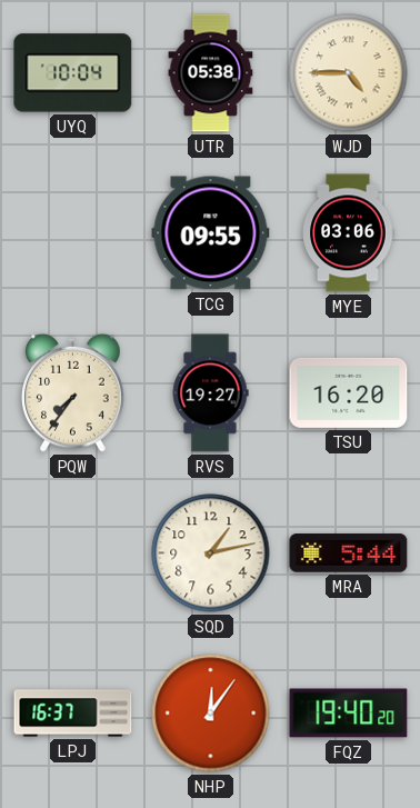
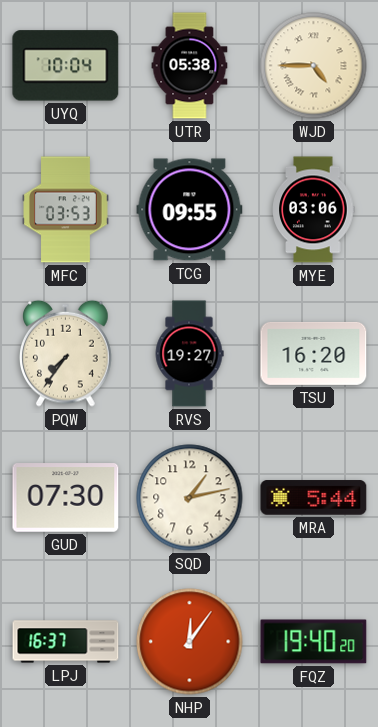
MFC: none -> 03:53
GUD: none -> 07:30
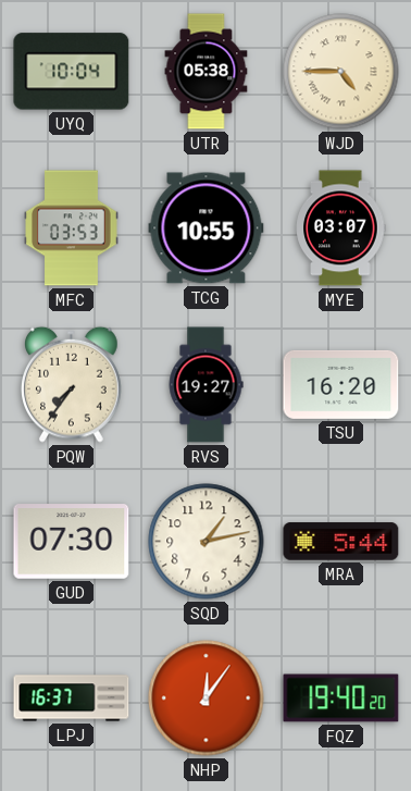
TCG: 09:55 -> 10:55
MYE: 03:06 -> 03:07
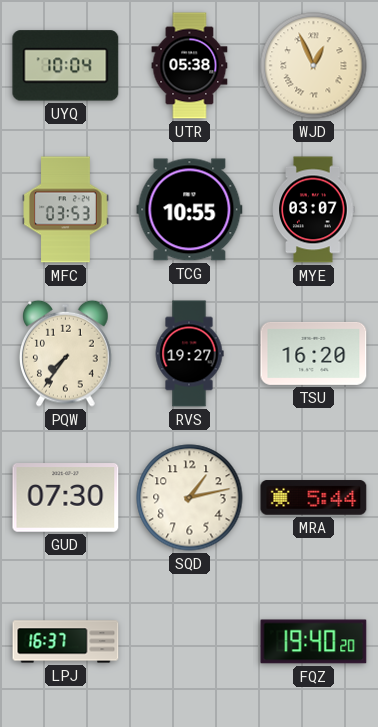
WJD: 4:45 -> 12:56
NHP: 12:06 -> none
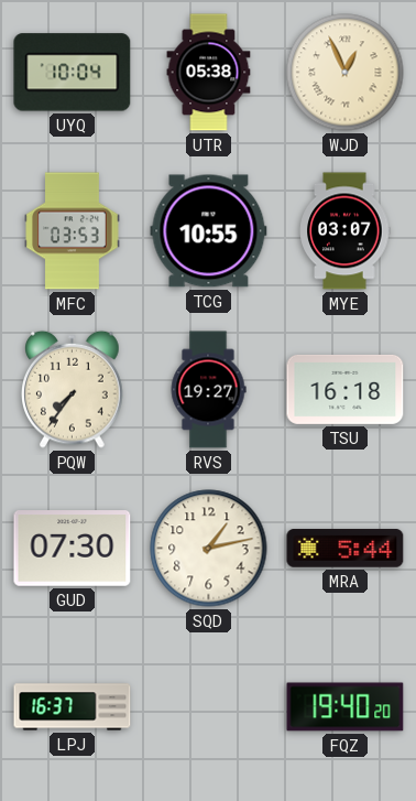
TSU: 16:20 -> 16:18
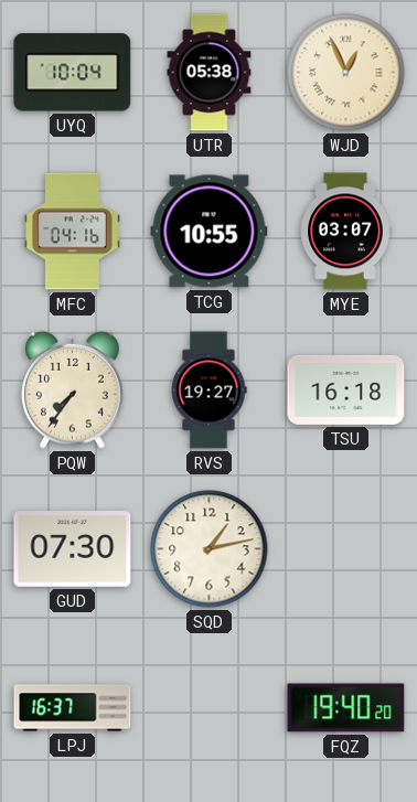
MFC: 03:53 -> 04:16
MRA: 5:44 -> none
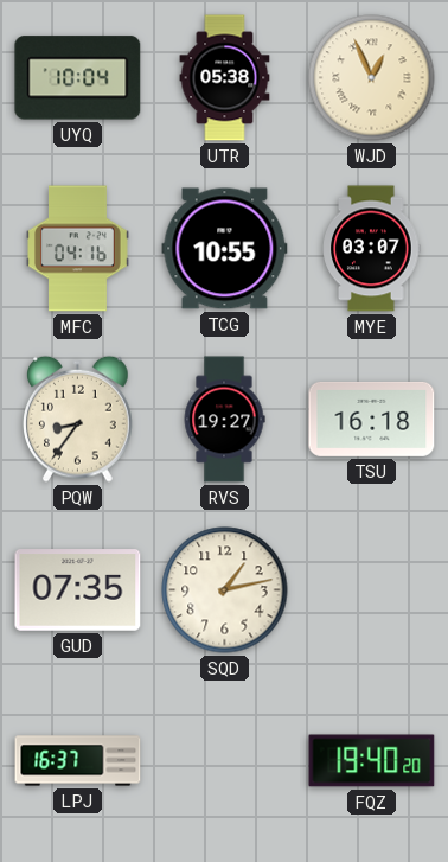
PQW: 7:36 -> 8:36
GUD: 07:30 -> 07:35
